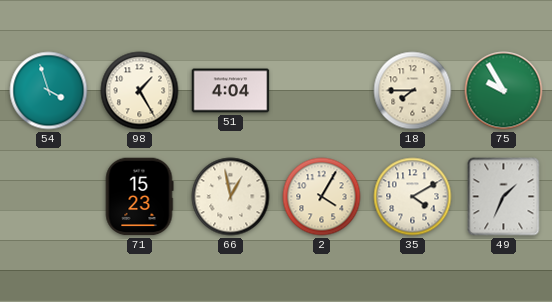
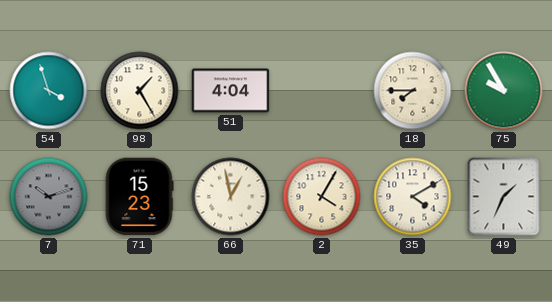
7: none -> 10:12
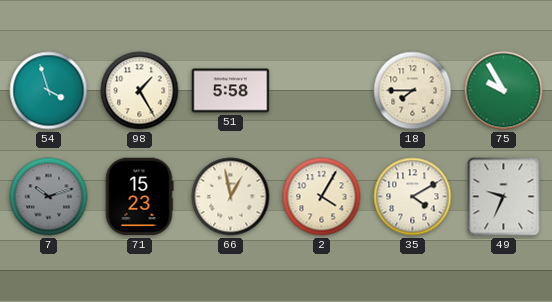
51: 4:04 -> 5:58
49: 1:34 -> 9:34
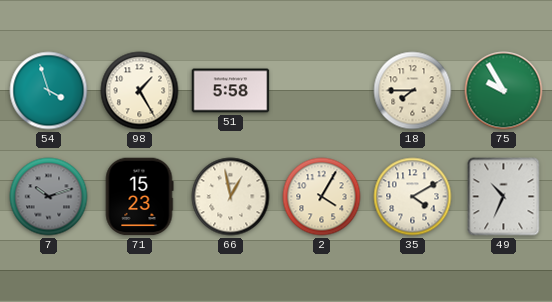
49: 9:34 -> 10:34
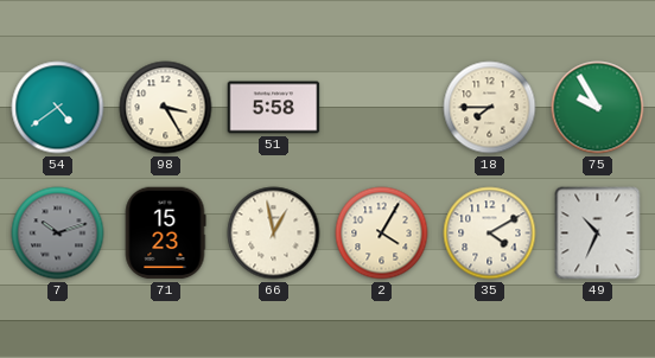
54: 3:57 -> 4:39
98: 1:25 -> 3:25
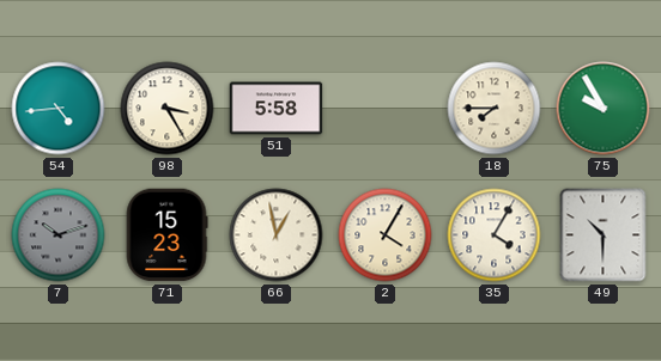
54: 4:39 -> 4:44
35: 4:10 -> 4:05
49: 10:34 -> 10:30
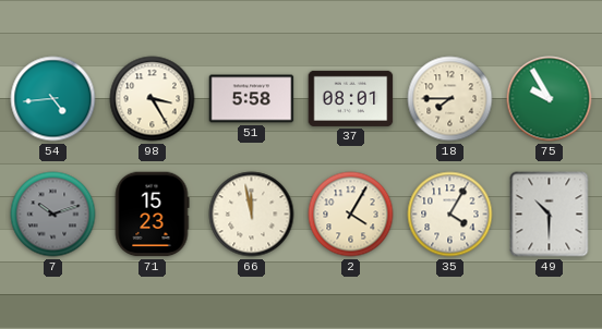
37: none -> 08:01
66: 12:58 -> 11:58
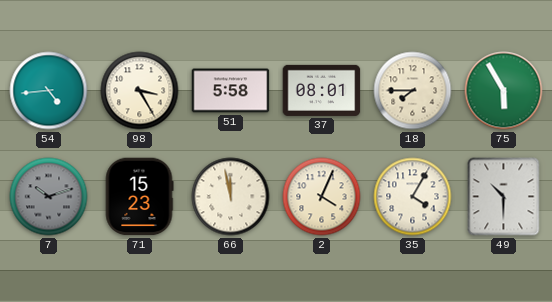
75: 9:55 -> 5:55
2: 4:05 -> 4:04
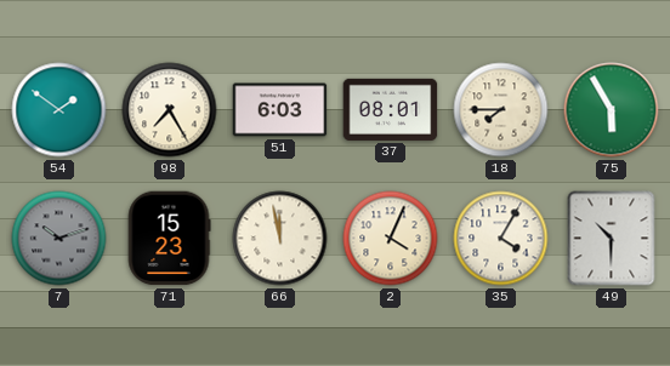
54: 4:44 -> 1:51
98: 3:25 -> 7:25
51: 5:58 -> 6:03
